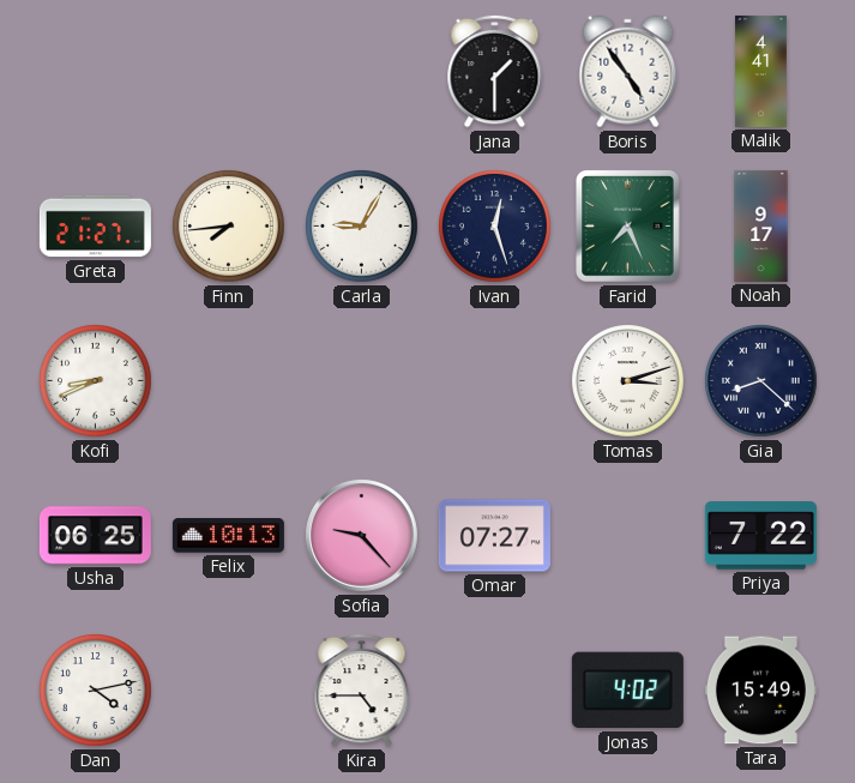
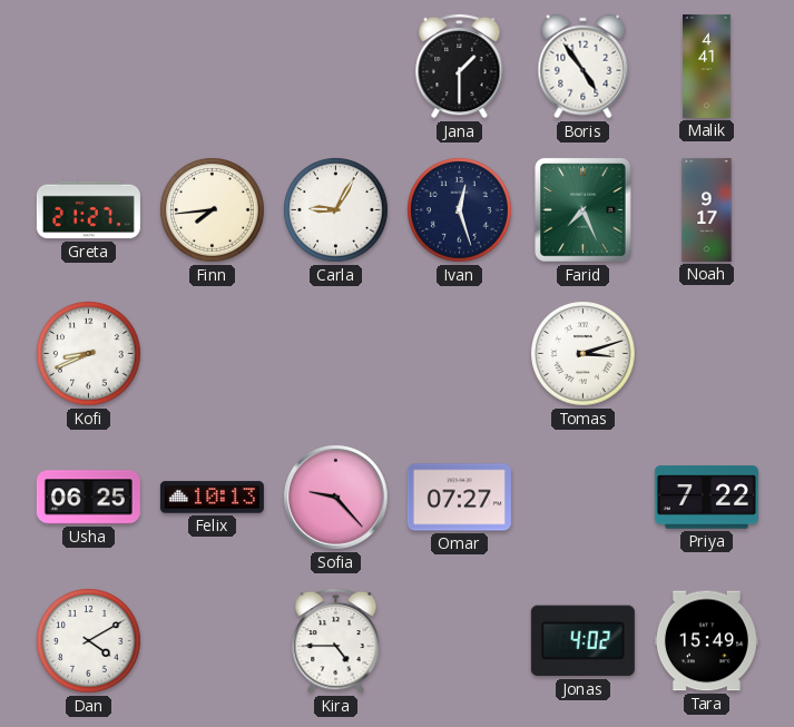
Gia: 8:22 -> none
Dan: 4:13 -> 4:10
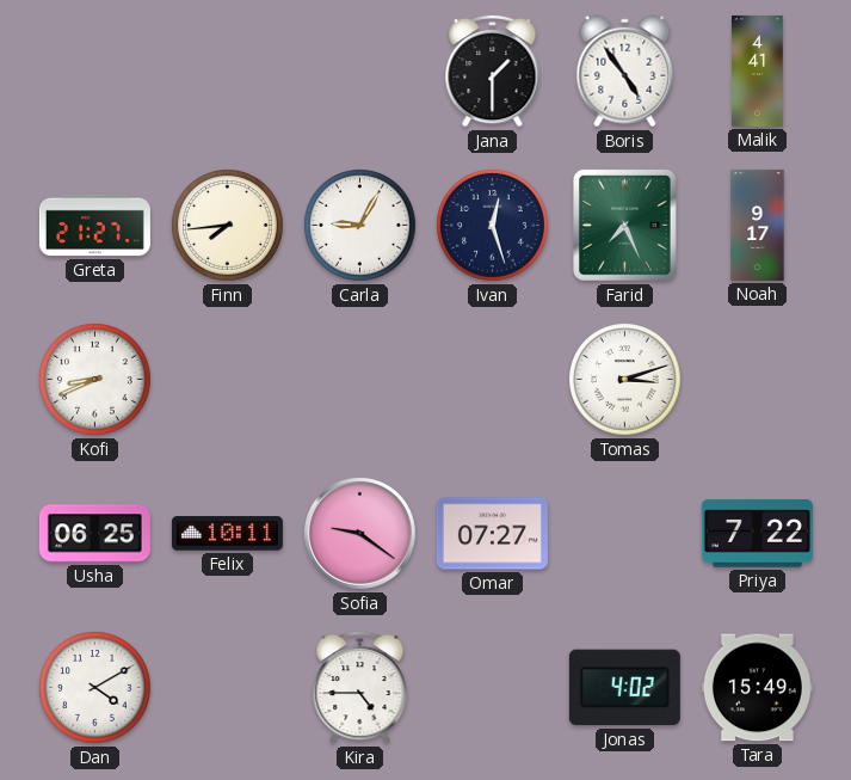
Felix: 10:13 -> 10:11
Sofia: 9:23 -> 9:21
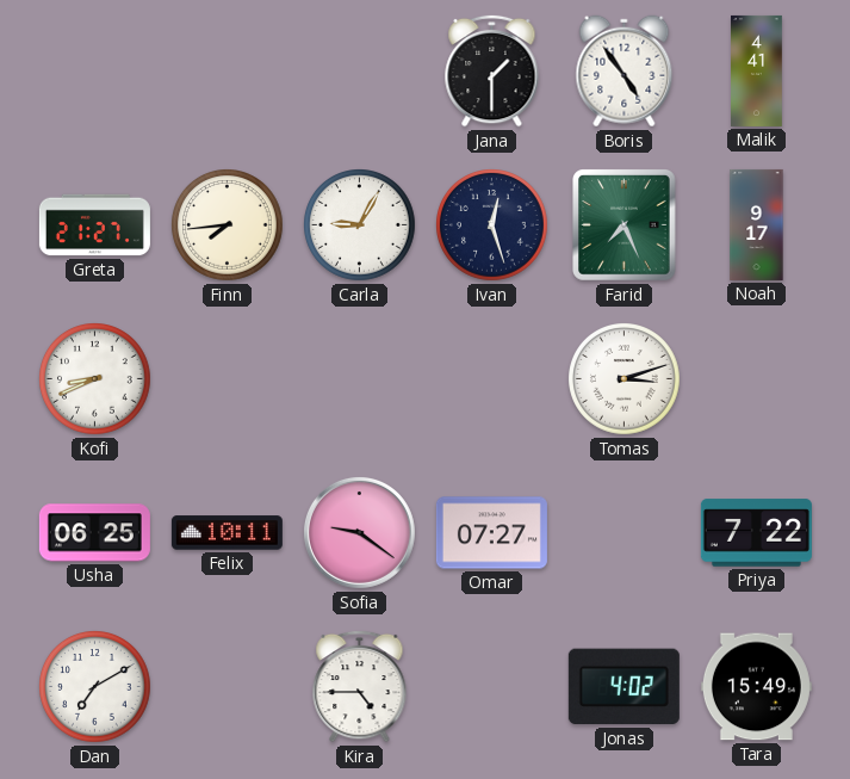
Dan: 4:10 -> 7:10
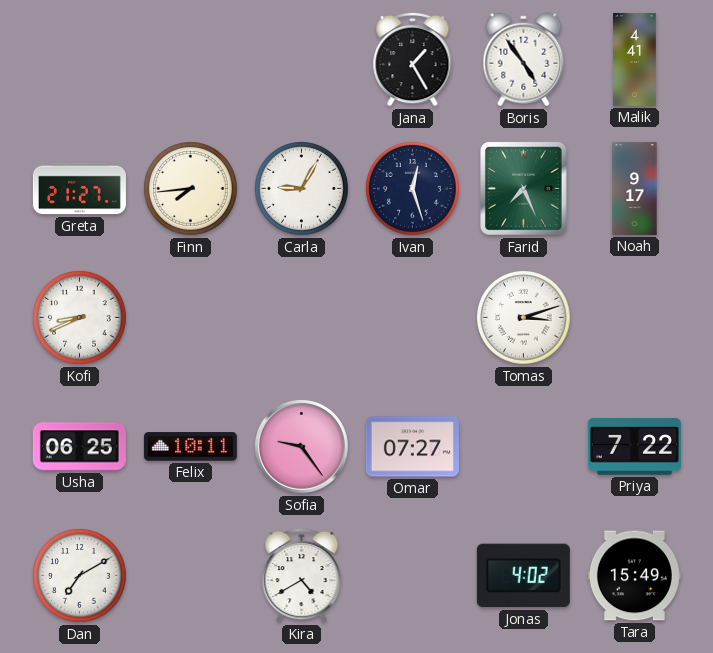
Jana: 1:30 -> 1:25
Sofia: 9:21 -> 9:24
Kira: 4:45 -> 4:40
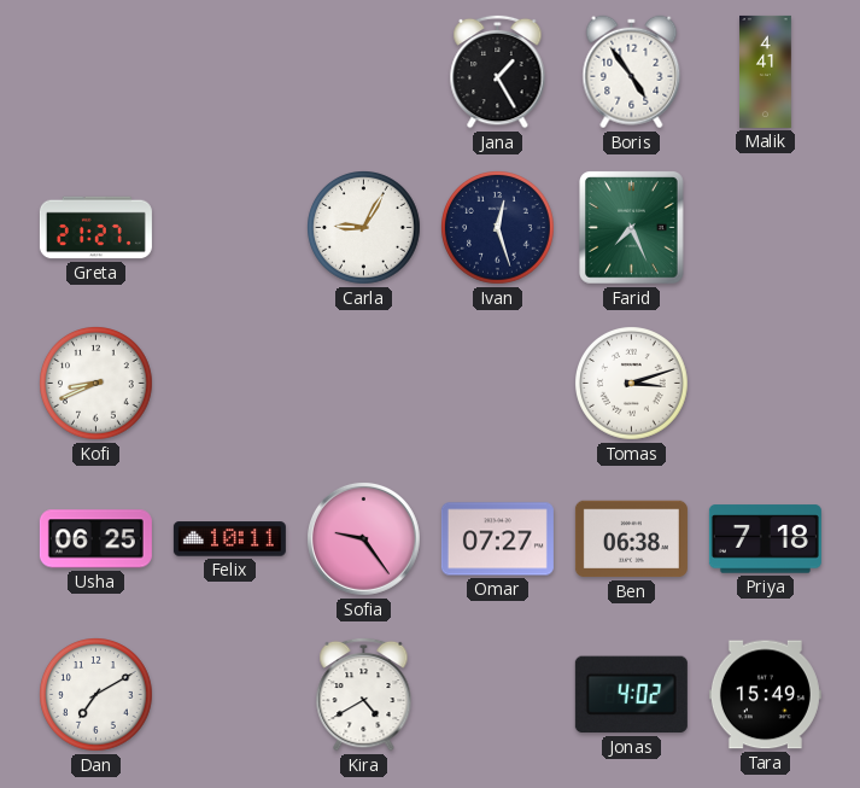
Finn: 7:44 -> none
Noah: 9:17 -> none
Ben: none -> 06:38
Priya: 7:22 -> 7:18
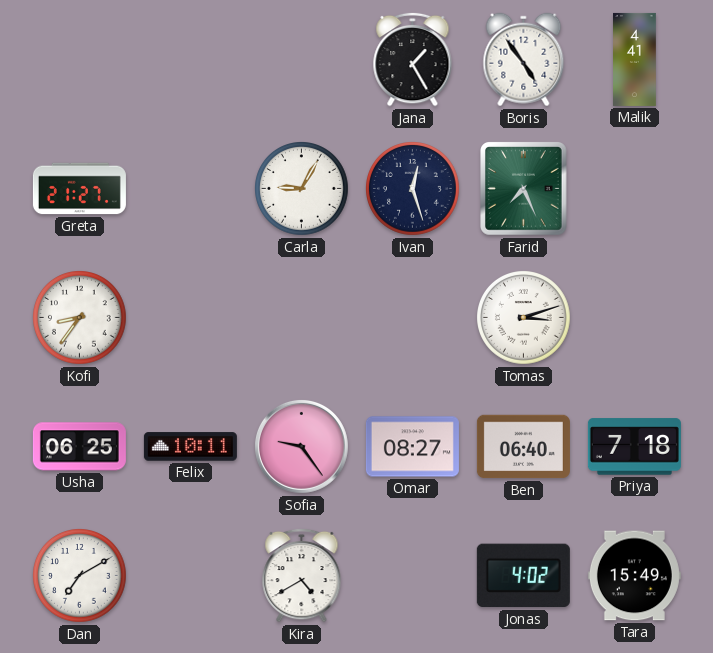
Kofi: 8:41 -> 8:36
Omar: 07:27 -> 08:27
Ben: 06:38 -> 06:40
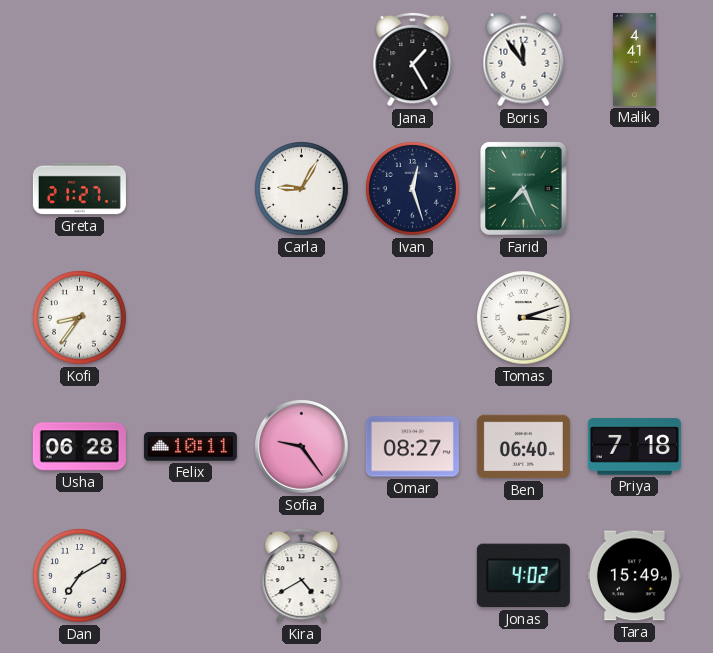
Boris: 4:54 -> 11:54
Usha: 06:25 -> 06:28
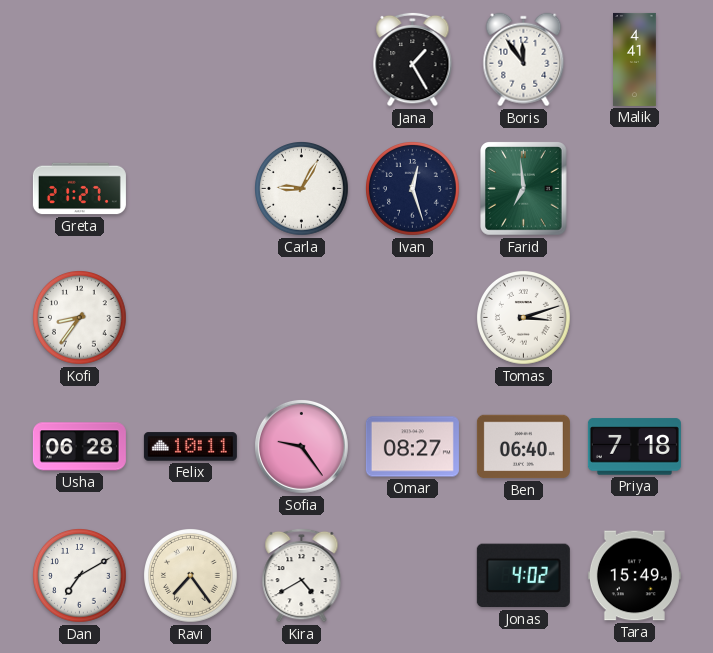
Farid: 7:26 -> 6:59
Ravi: none -> 7:24
